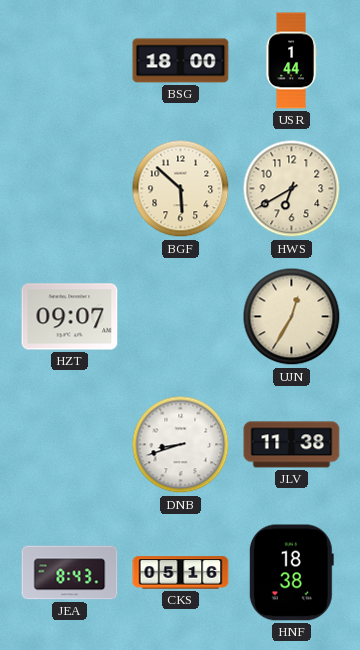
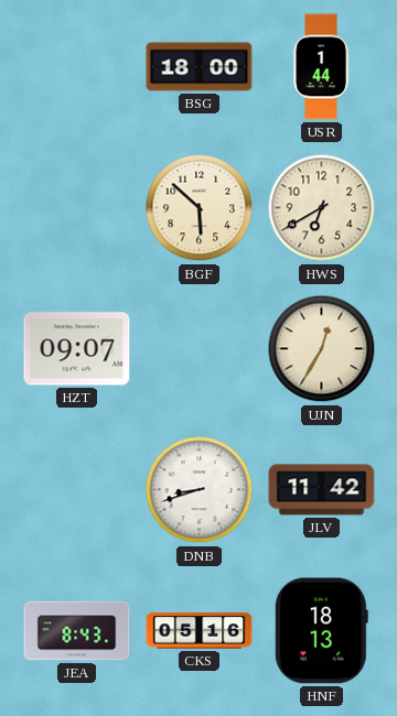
JLV: 11:38 -> 11:42
HNF: 18:38 -> 18:13
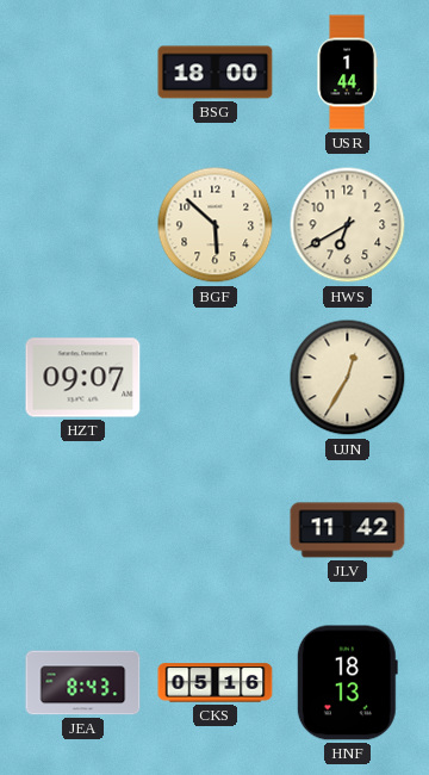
DNB: 8:42 -> none
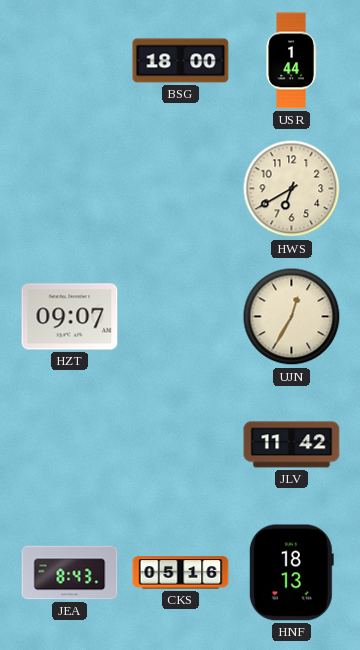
BGF: 5:52 -> none
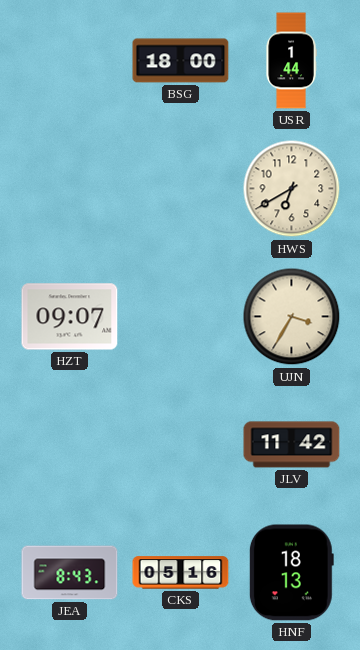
UJN: 12:35 -> 3:35
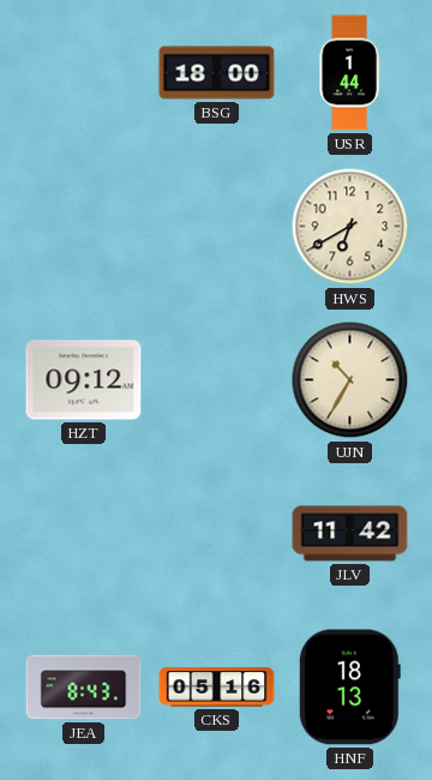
HZT: 09:07 -> 09:12
UJN: 3:35 -> 10:35
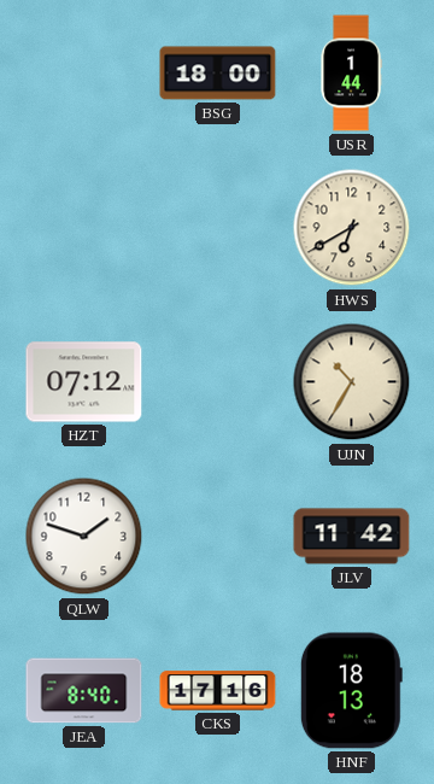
HZT: 09:12 -> 07:12
QLW: none -> 1:48
JEA: 8:43 -> 8:40
CKS: 05:16 -> 17:16
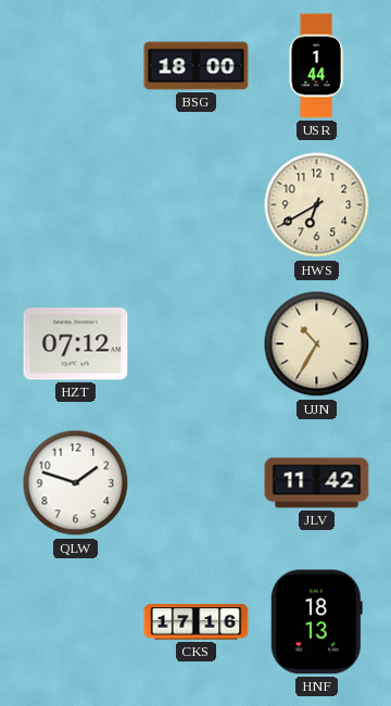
JEA: 8:40 -> none
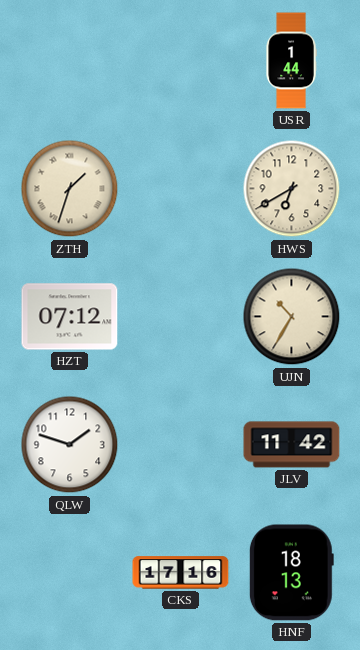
BSG: 18:00 -> none
ZTH: none -> 1:33
